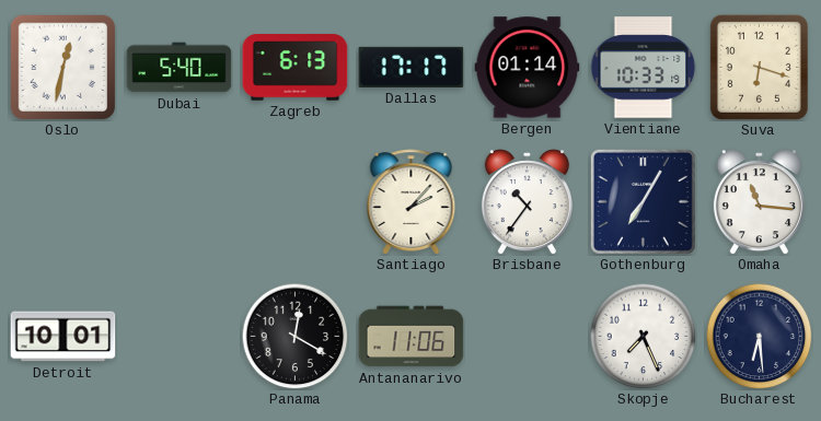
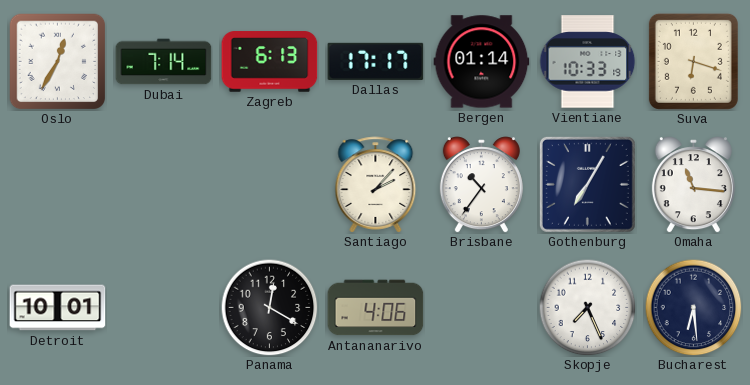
Oslo: 12:32 -> 12:35
Dubai: 5:40 -> 7:14
Antananarivo: 11:06 -> 4:06
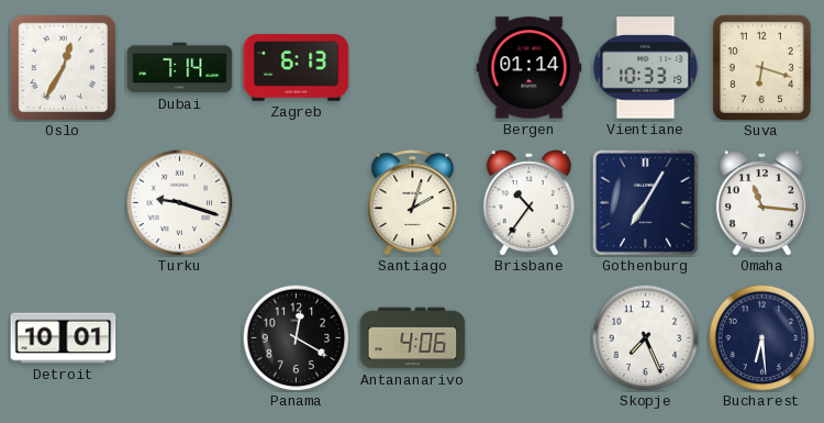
Dallas: 17:17 -> none
Turku: none -> 9:18
Santiago: 2:07 -> 2:03
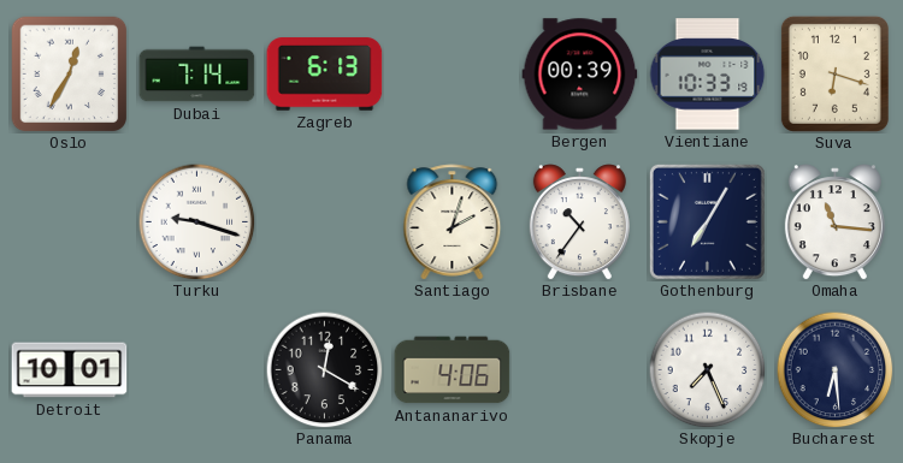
Bergen: 01:14 -> 00:39
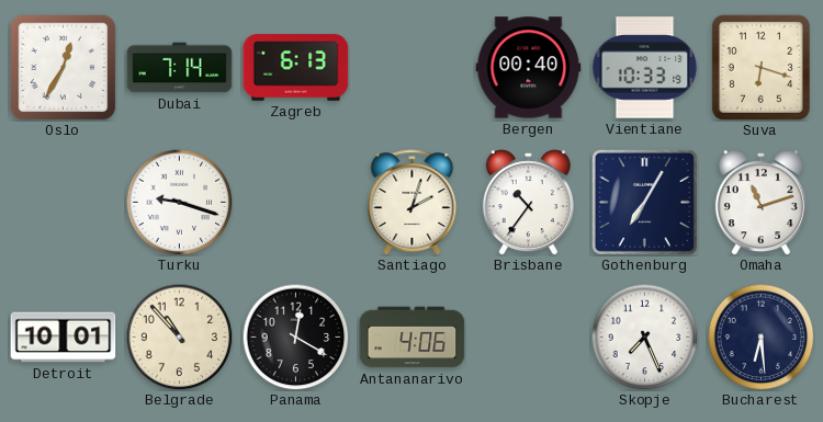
Bergen: 00:39 -> 00:40
Omaha: 11:16 -> 11:12
Belgrade: none -> 10:53
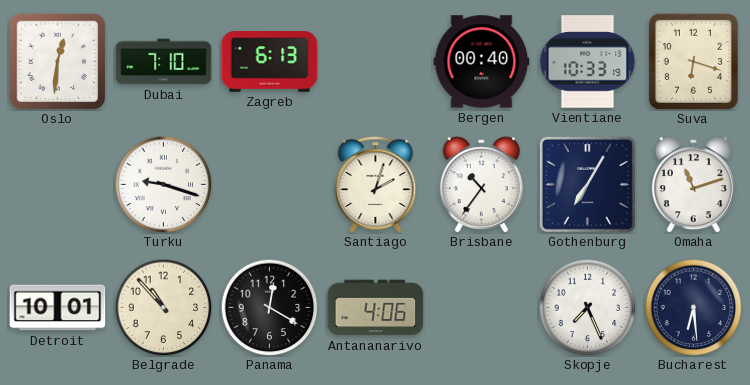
Oslo: 12:35 -> 12:31
Dubai: 7:14 -> 7:10
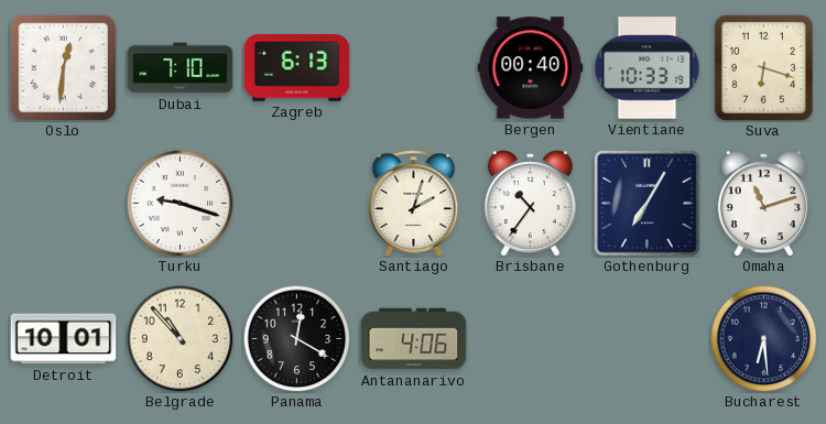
Skopje: 7:26 -> none
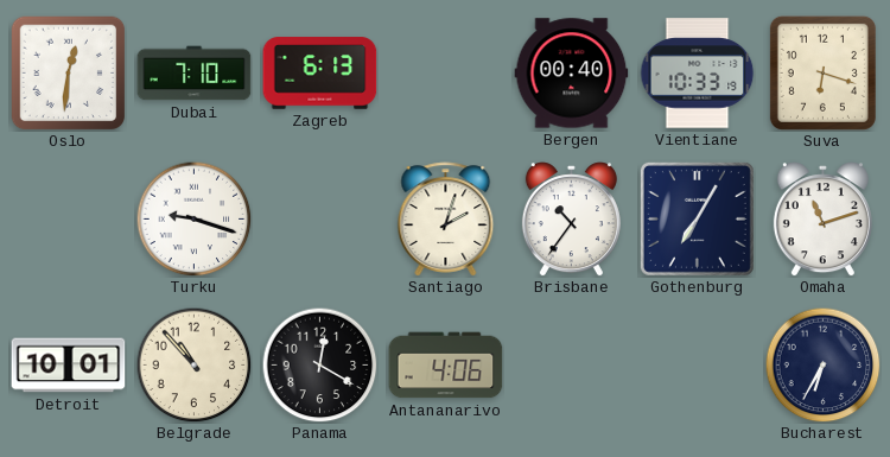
Bucharest: 6:29 -> 6:35
